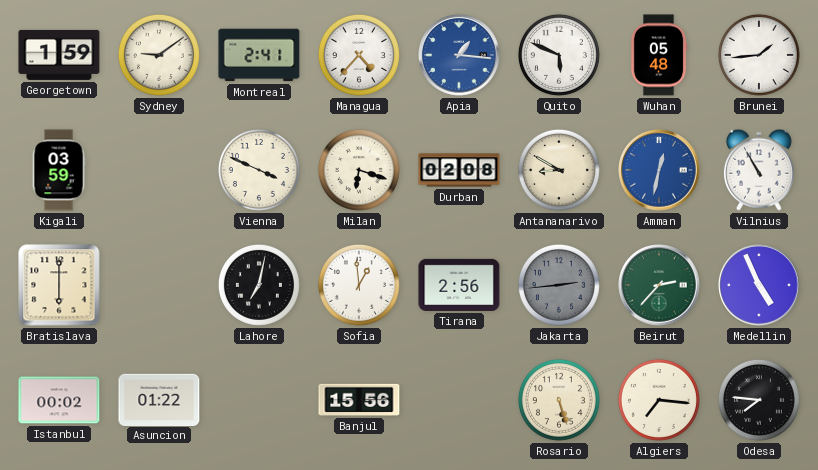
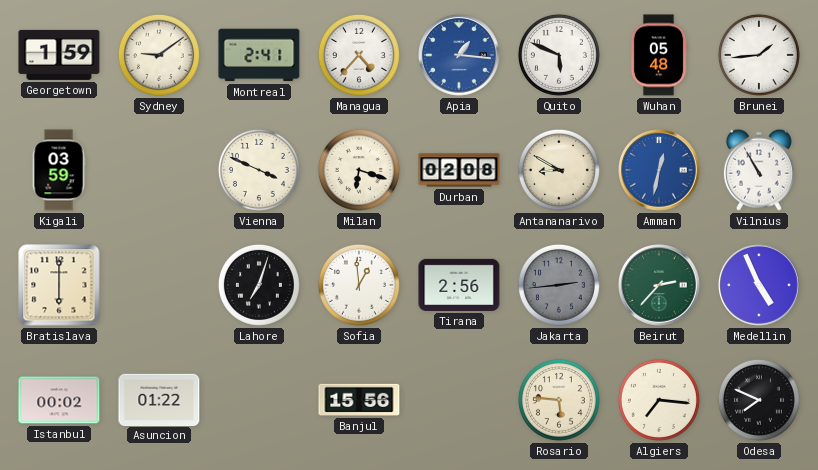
Lahore: 7:02 -> 7:03
Rosario: 5:27 -> 5:46
Odesa: 7:46 -> 7:49
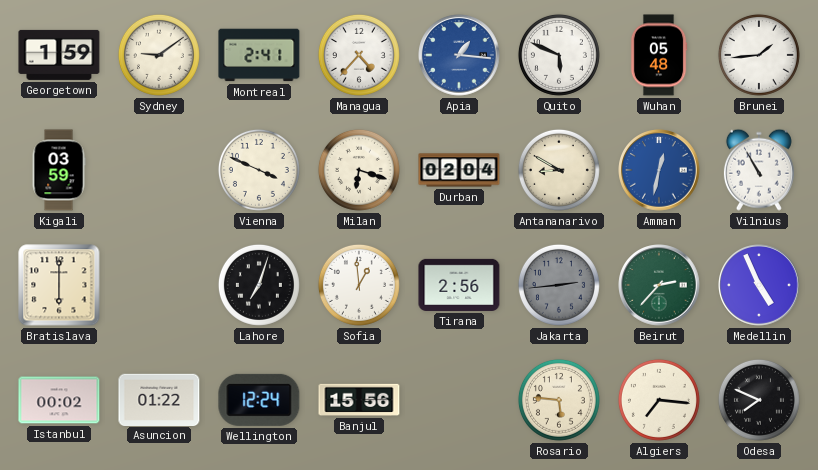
Durban: 02:08 -> 02:04
Wellington: none -> 12:24
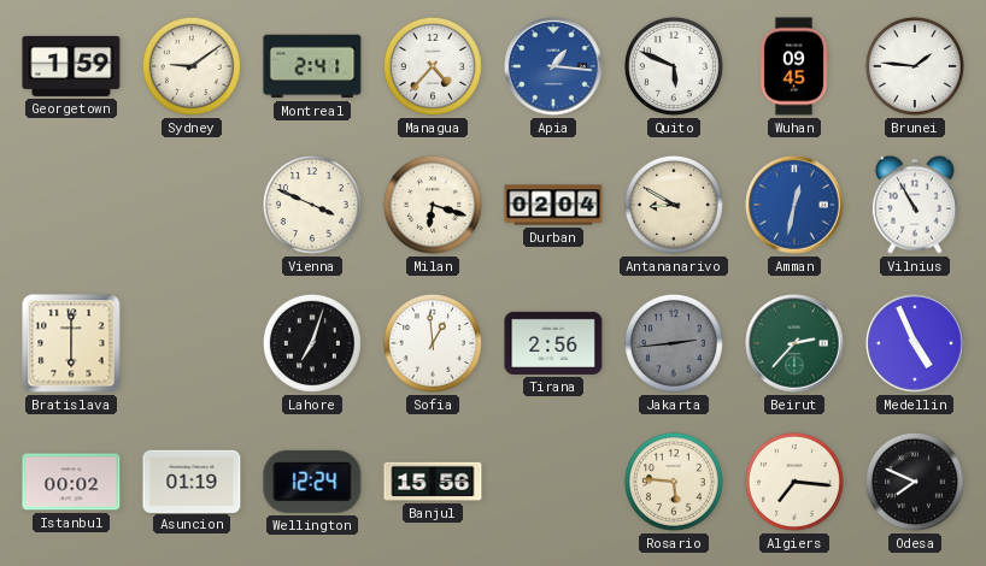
Wuhan: 05:48 -> 09:45
Brunei: 1:44 -> 1:46
Kigali: 03:59 -> none
Asuncion: 01:22 -> 01:19
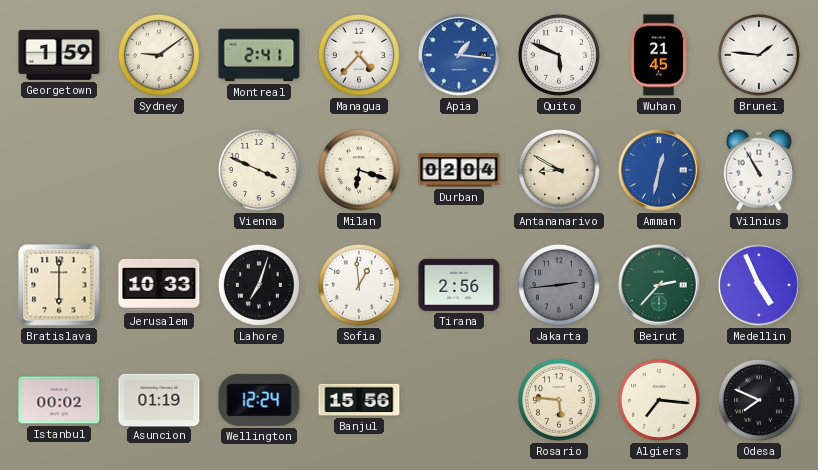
Wuhan: 09:45 -> 21:45
Jerusalem: none -> 10:33
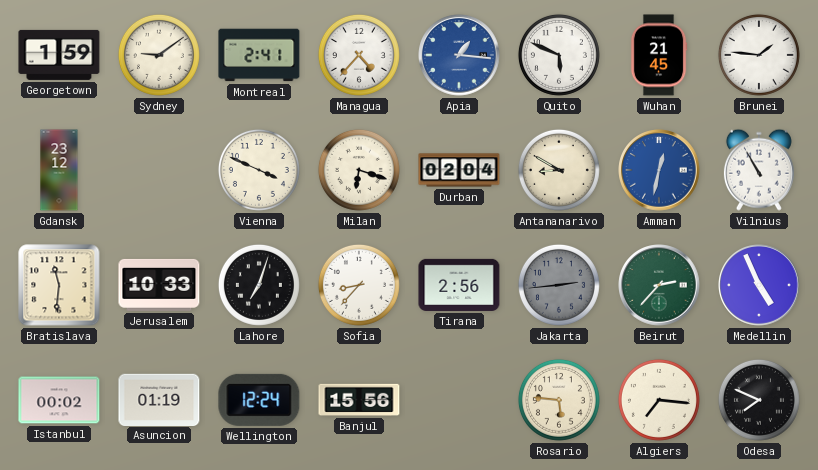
Gdansk: none -> 23:12
Bratislava: 6:00 -> 11:31
Sofia: 12:59 -> 8:37
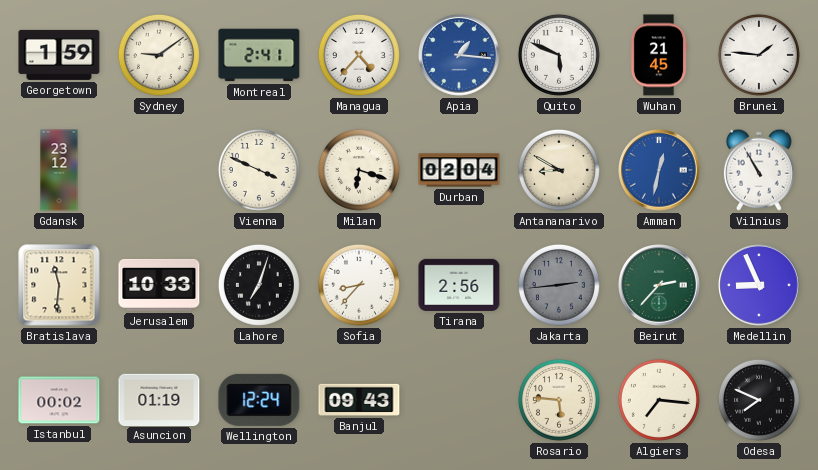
Medellin: 4:56 -> 8:56
Banjul: 15:56 -> 09:43
